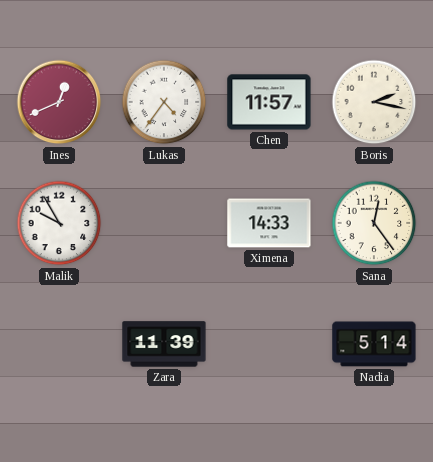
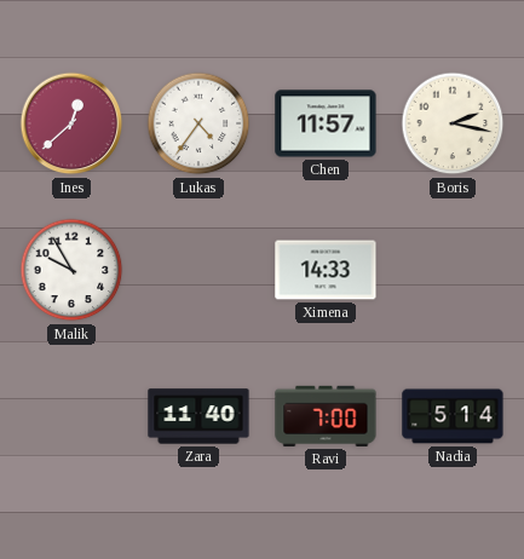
Ines: 12:41 -> 12:38
Sana: 12:24 -> none
Zara: 11:39 -> 11:40
Ravi: none -> 7:00
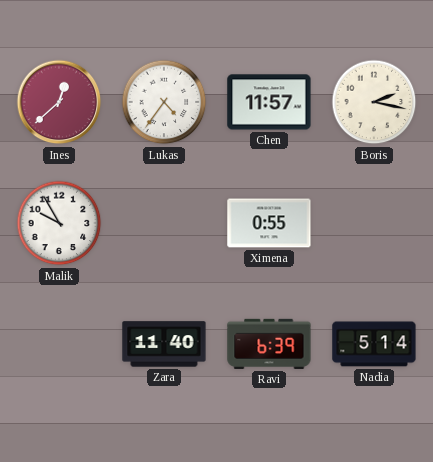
Ximena: 14:33 -> 0:55
Ravi: 7:00 -> 6:39
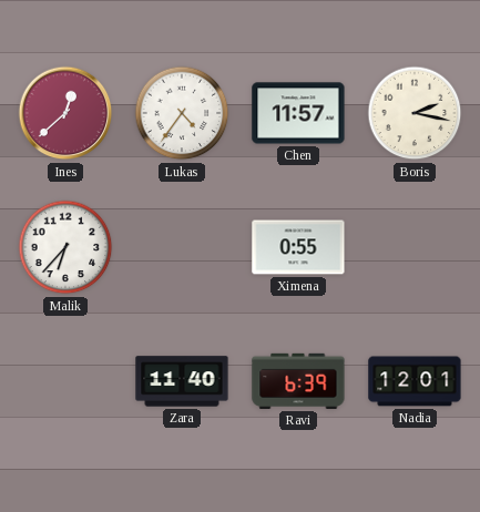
Malik: 9:55 -> 6:37
Nadia: 5:14 -> 12:01
